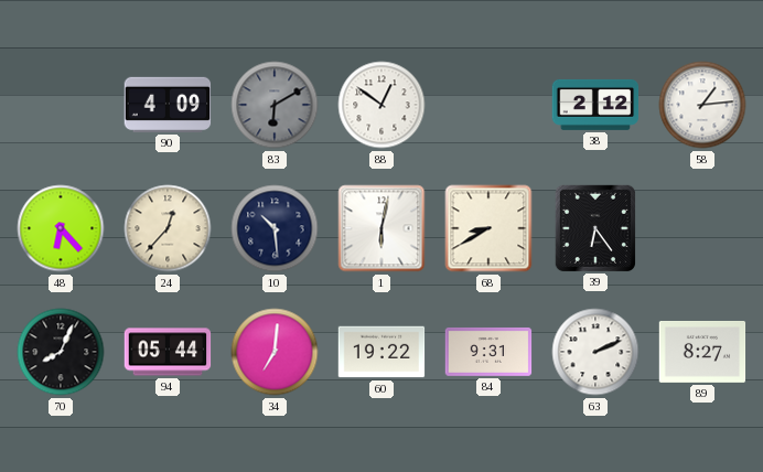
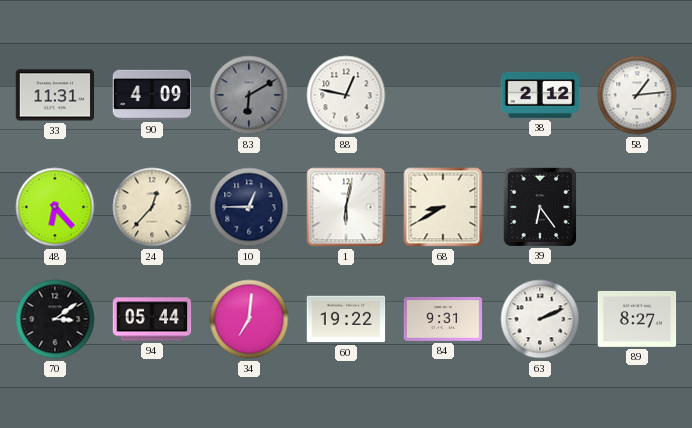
33: none -> 11:31
88: 12:51 -> 12:47
10: 10:29 -> 12:45
70: 8:04 -> 3:09
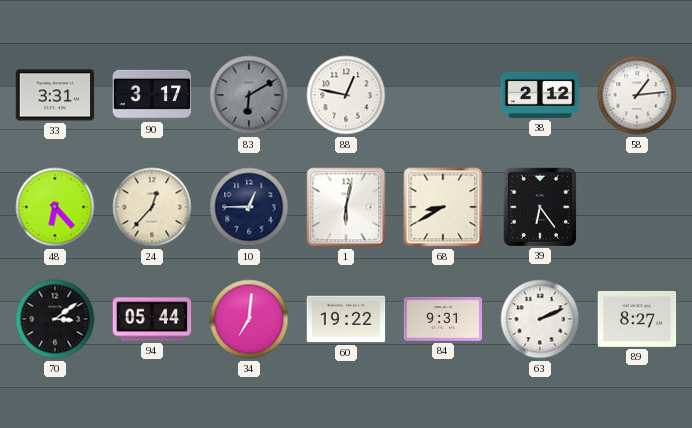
33: 11:31 -> 3:31
90: 4:09 -> 3:17
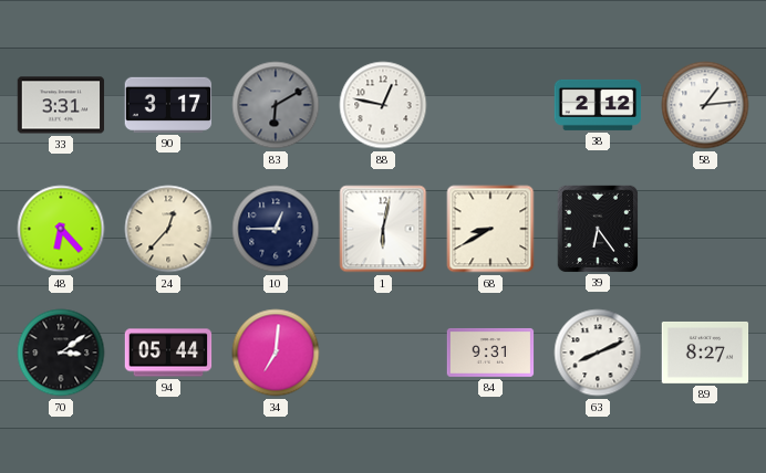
60: 19:22 -> none
63: 2:11 -> 8:11
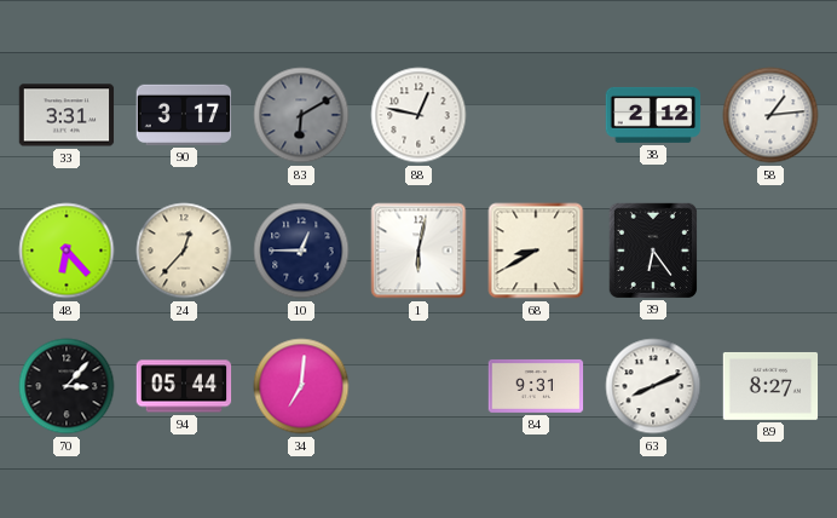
70: 3:09 -> 3:07
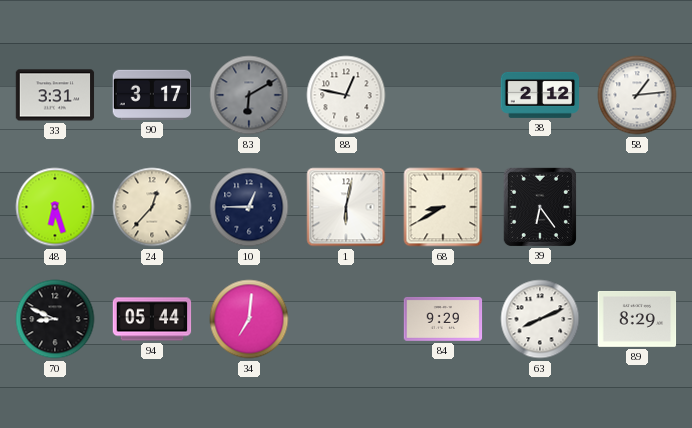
48: 6:23 -> 6:27
70: 3:07 -> 8:49
84: 9:31 -> 9:29
89: 8:27 -> 8:29
